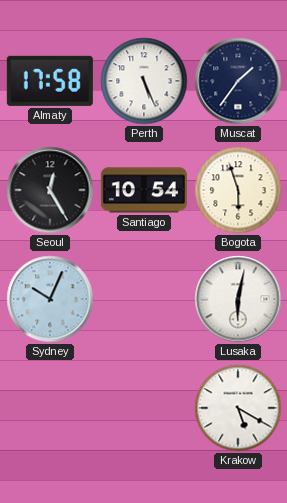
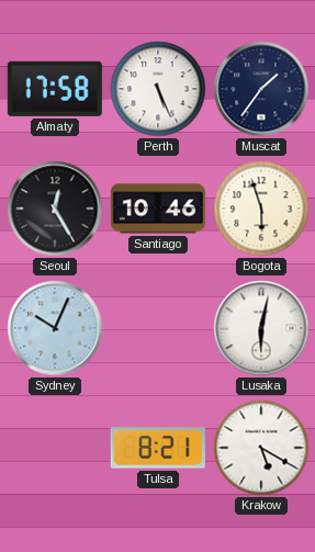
Santiago: 10:54 -> 10:46
Tulsa: none -> 8:21
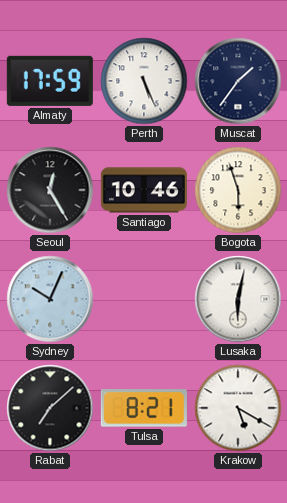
Almaty: 17:58 -> 17:59
Rabat: none -> 7:08
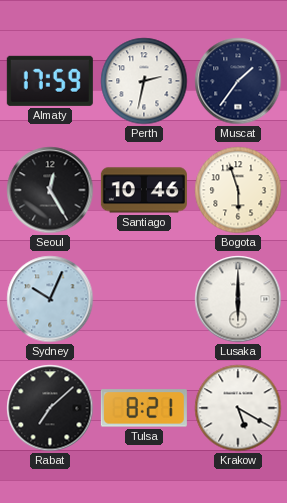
Perth: 5:26 -> 2:32
Lusaka: 6:02 -> 6:00
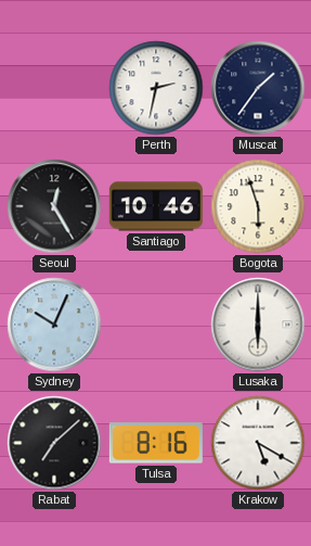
Almaty: 17:59 -> none
Tulsa: 8:21 -> 8:16
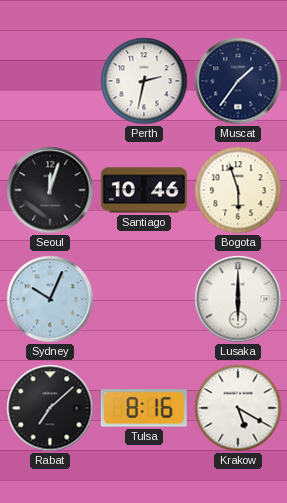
Seoul: 12:25 -> 12:03
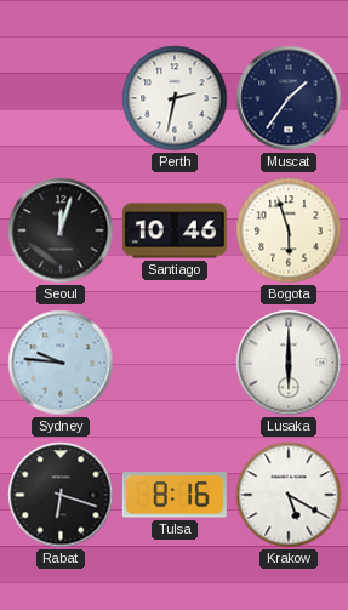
Sydney: 10:04 -> 9:46
Rabat: 7:08 -> 6:18
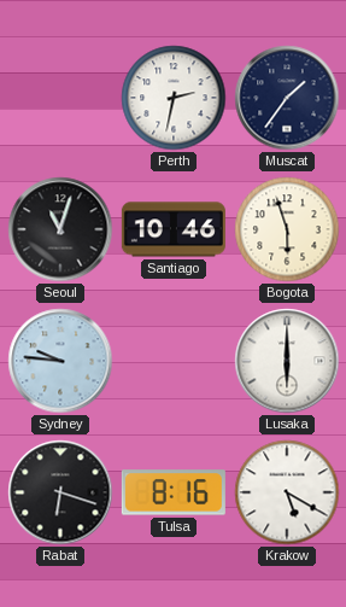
Seoul: 12:03 -> 11:03
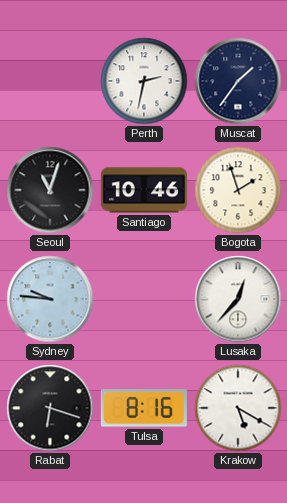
Bogota: 5:57 -> 1:57
Lusaka: 6:00 -> 12:37
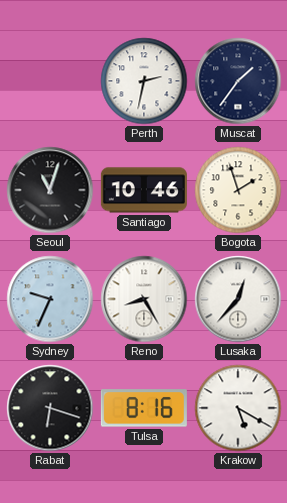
Sydney: 9:46 -> 9:34
Reno: none -> 8:25
